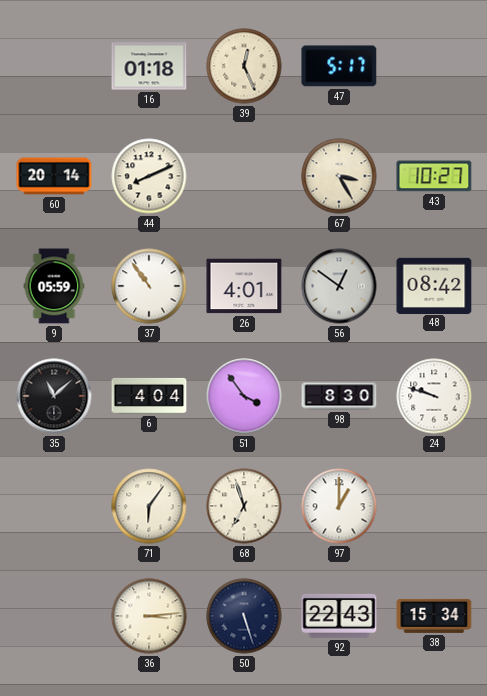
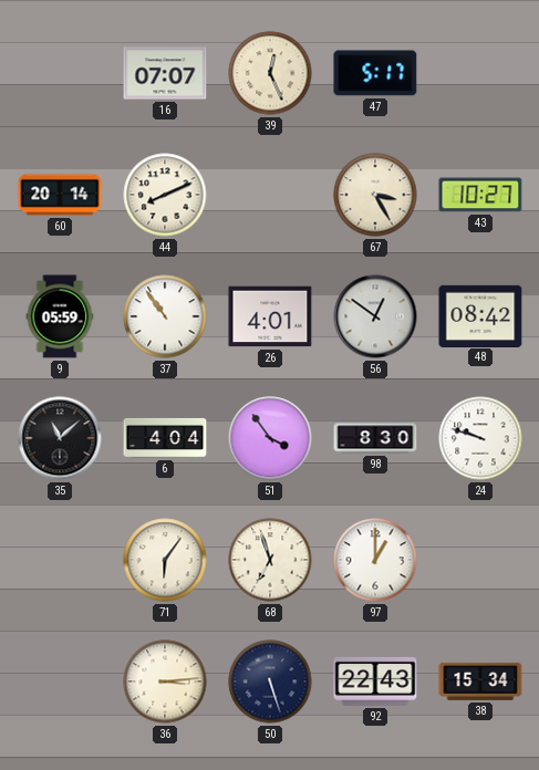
16: 01:18 -> 07:07
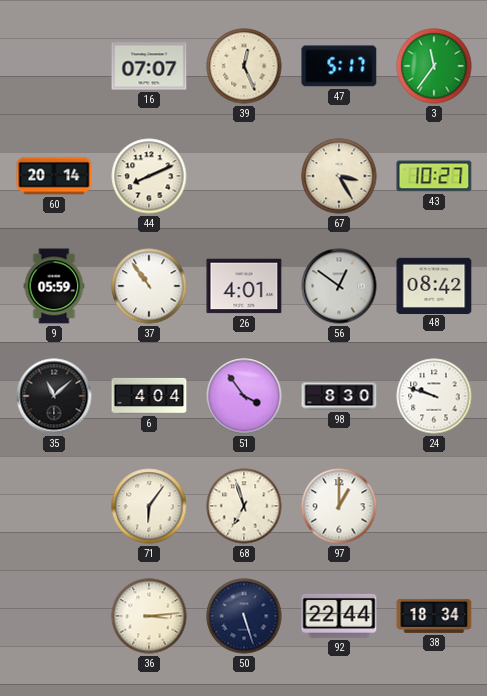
3: none -> 11:36
92: 22:43 -> 22:44
38: 15:34 -> 18:34
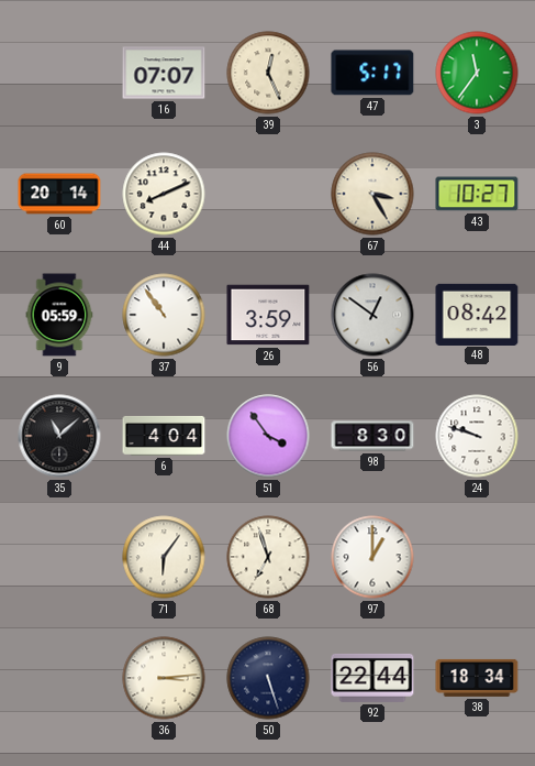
26: 4:01 -> 3:59
